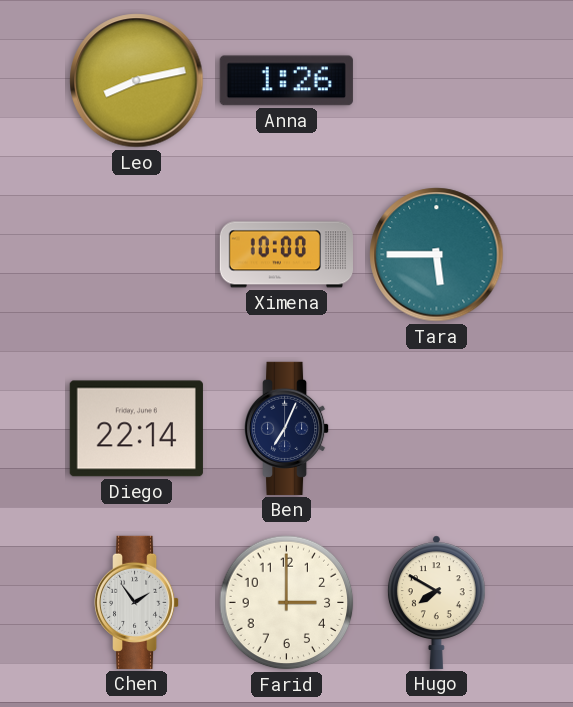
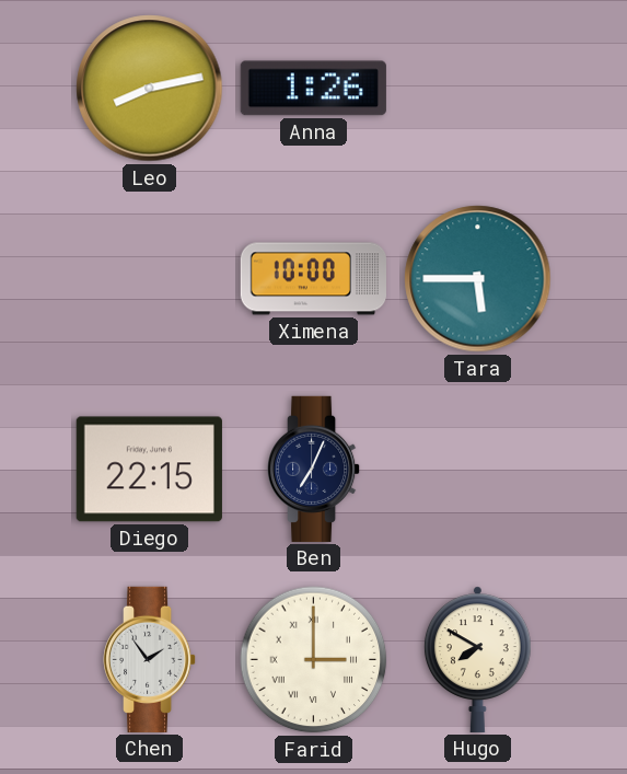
Diego: 22:14 -> 22:15
Farid numerals: Arabic -> Roman
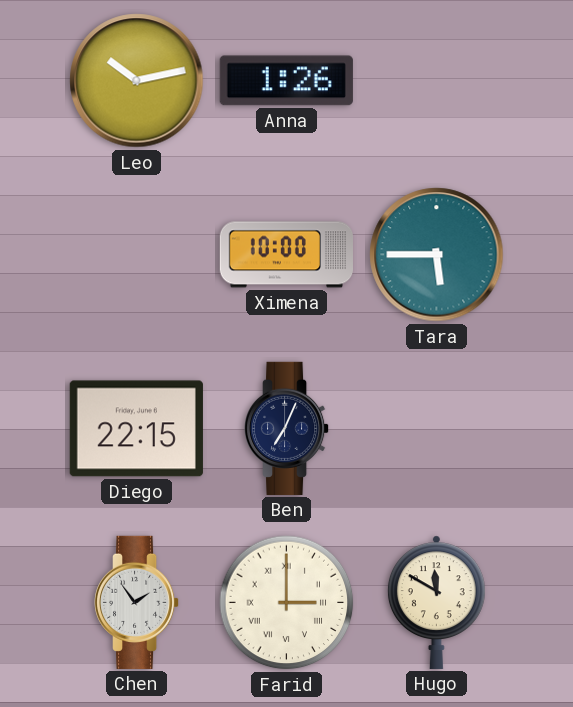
Leo: 8:13 -> 10:13
Hugo: 7:50 -> 11:50
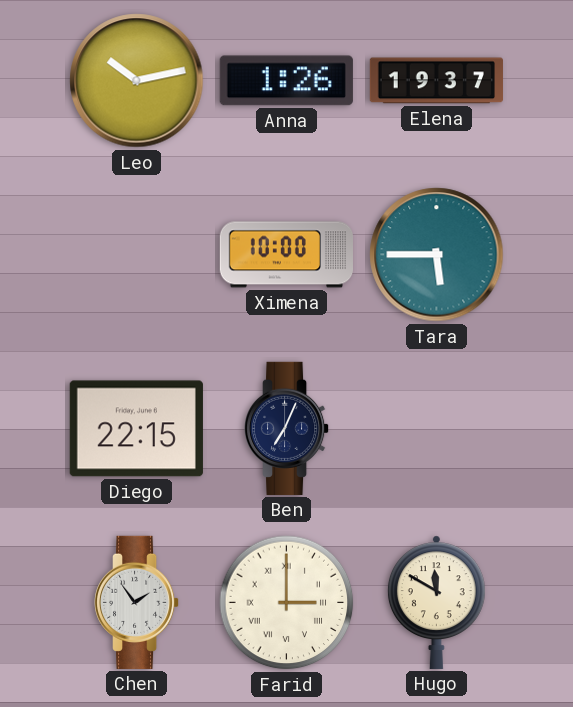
Elena: none -> 19:37
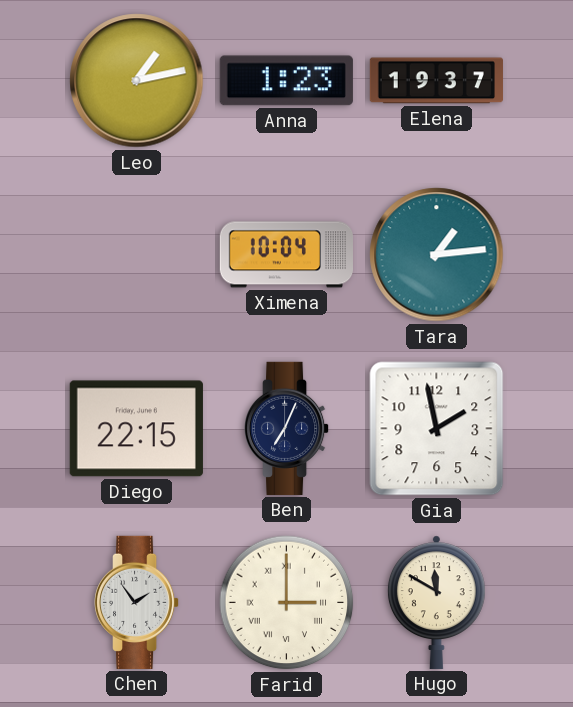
Leo: 10:13 -> 1:13
Anna: 1:26 -> 1:23
Ximena: 10:00 -> 10:04
Tara: 5:45 -> 1:14
Gia: none -> 1:58
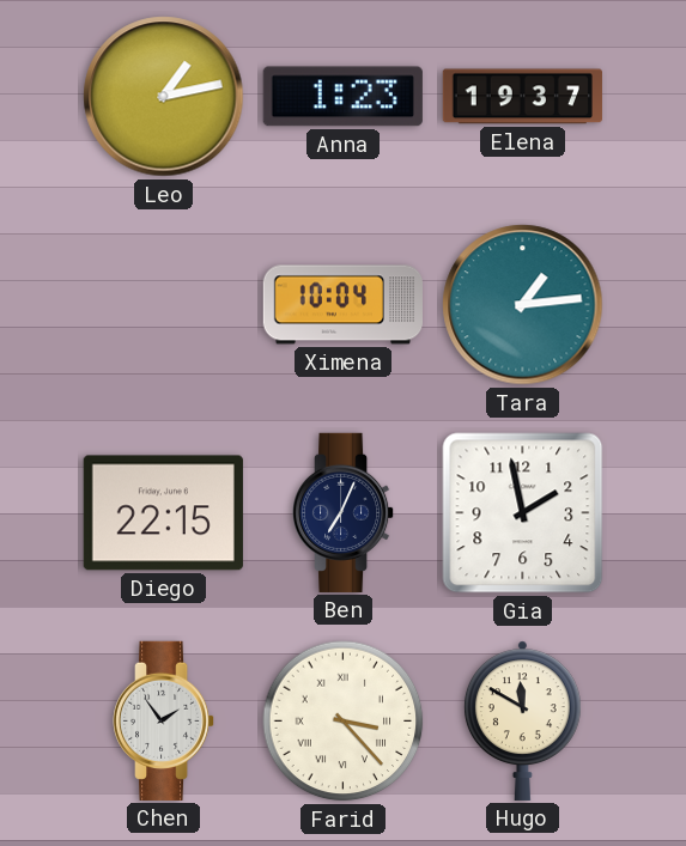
Farid: 3:00 -> 3:23
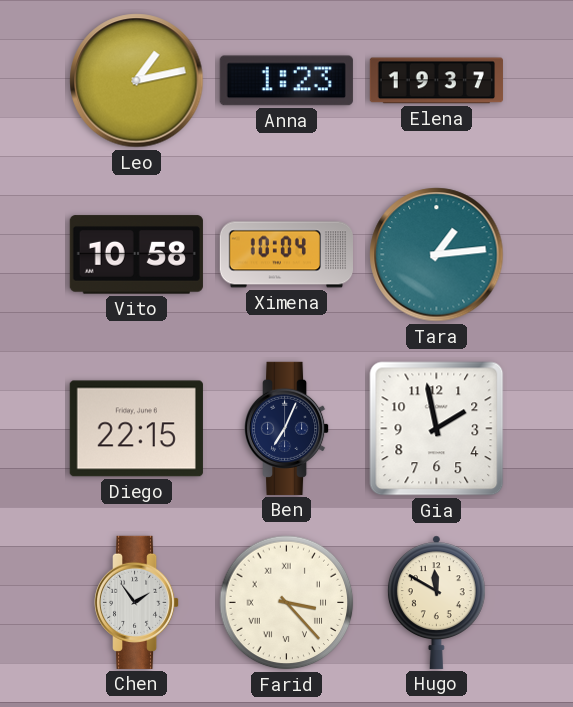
Vito: none -> 10:58
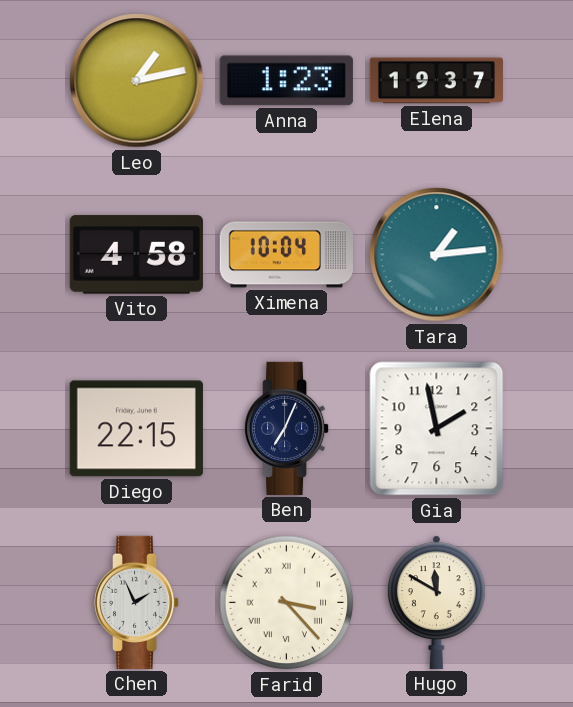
Vito: 10:58 -> 4:58
Chen: 1:54 -> 1:56
